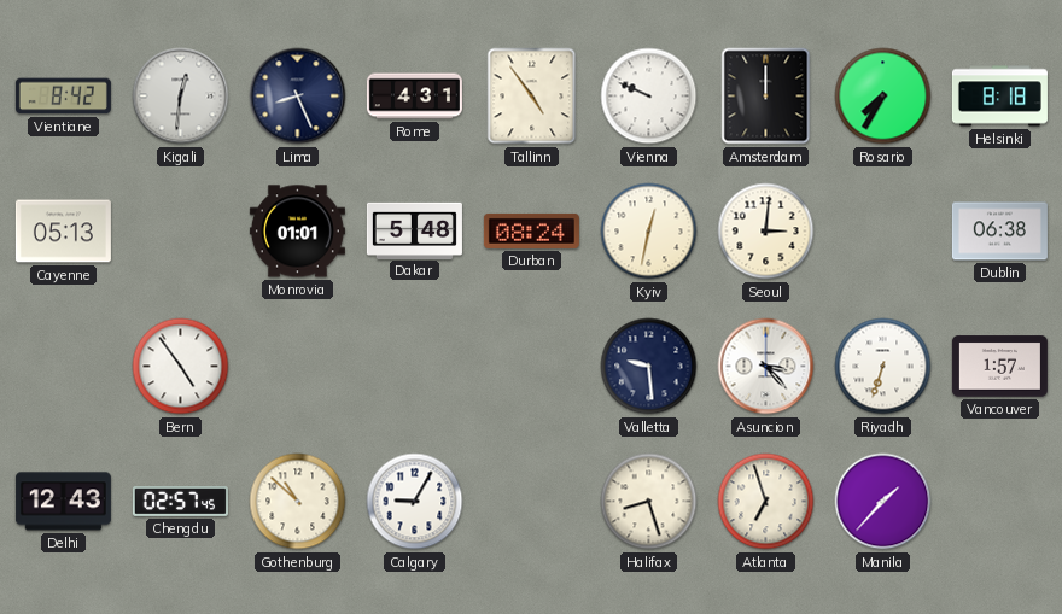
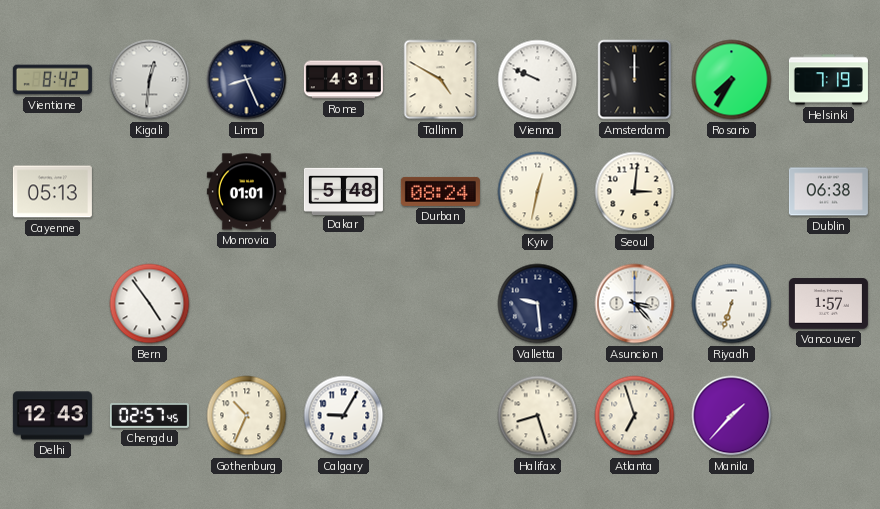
Tallinn: 4:54 -> 4:50
Helsinki: 8:18 -> 7:19
Gothenburg: 10:52 -> 10:34
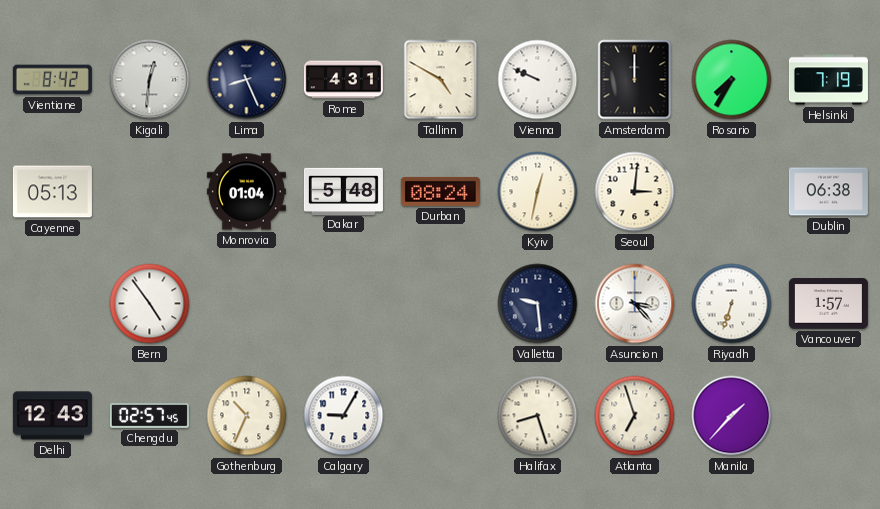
Monrovia: 01:01 -> 01:04
